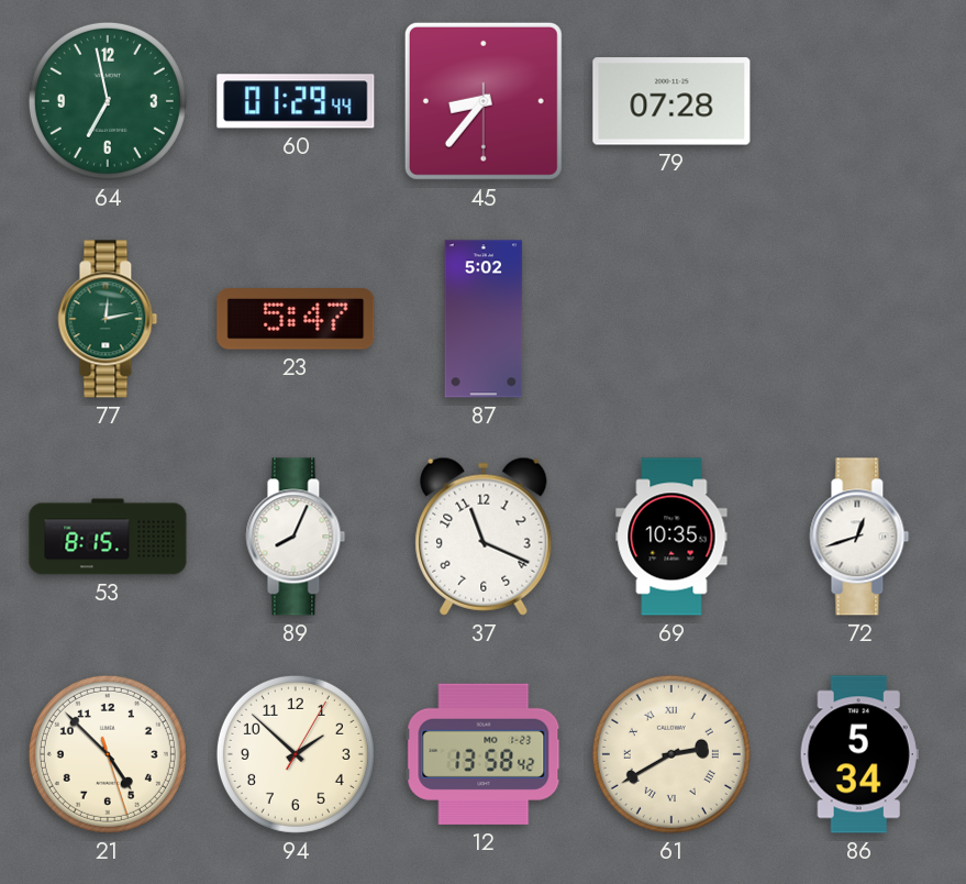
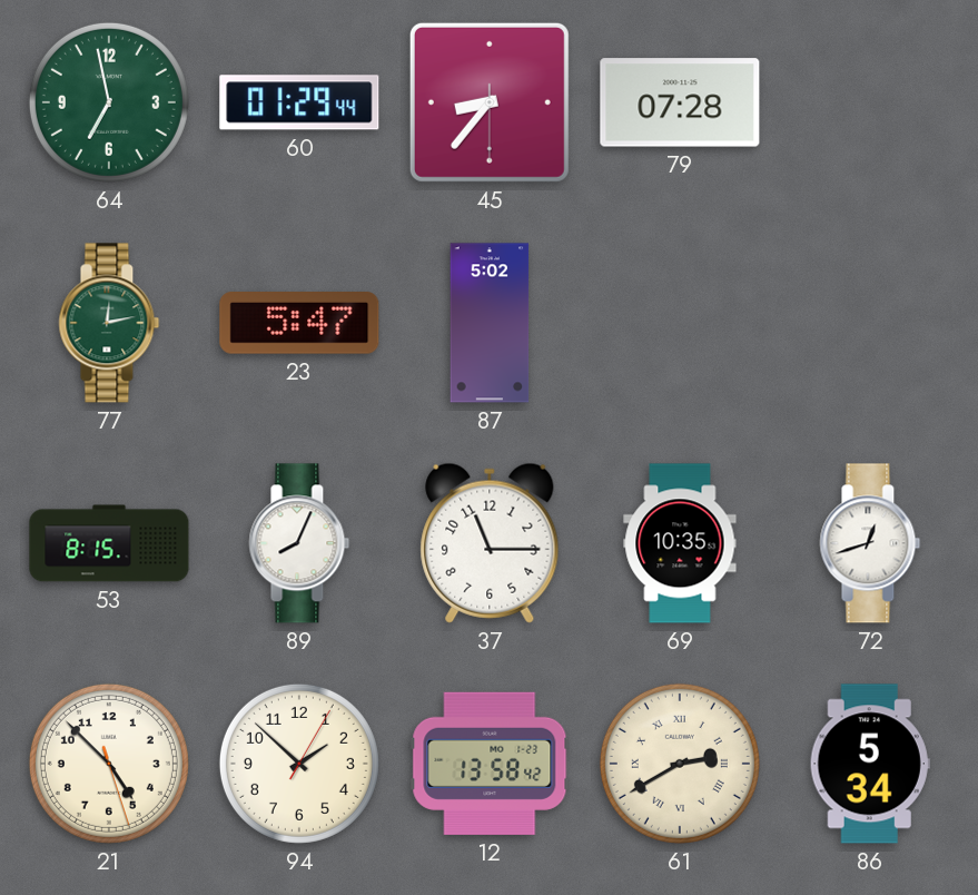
37: 11:19 -> 11:15
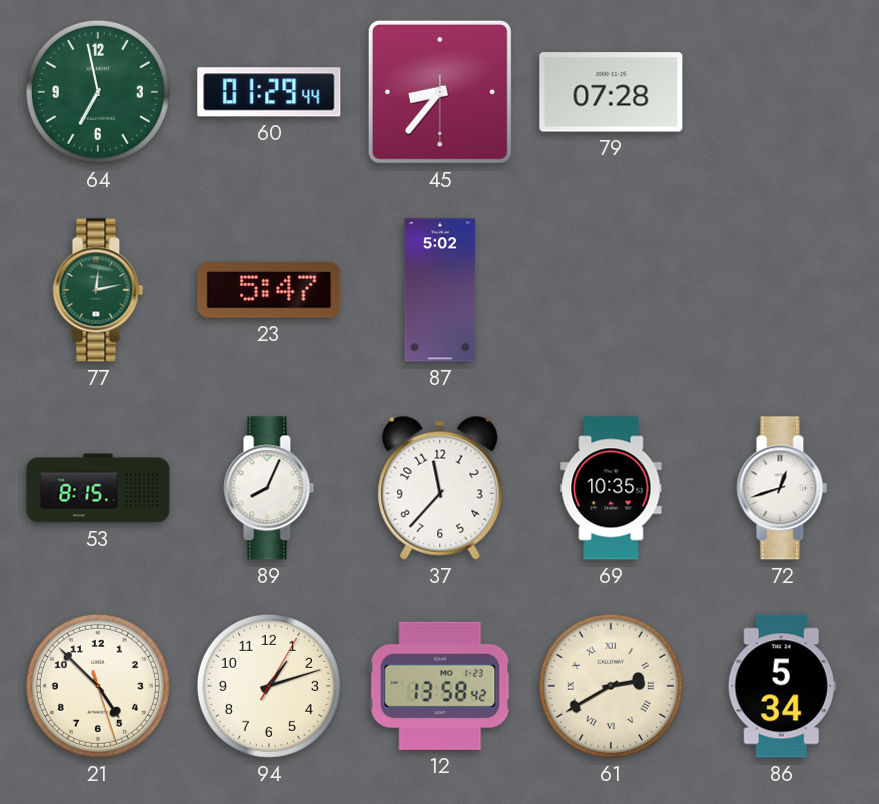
37: 11:15 -> 11:37
94: 1:52 -> 1:12
